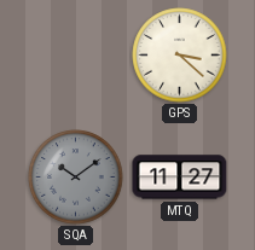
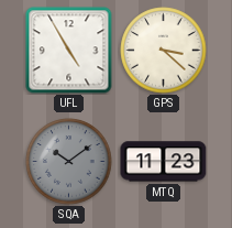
UFL: none -> 4:55
MTQ: 11:27 -> 11:23
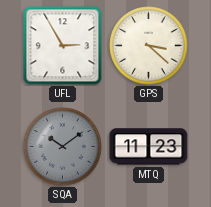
UFL: 4:55 -> 2:55
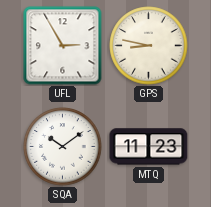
GPS: 3:22 -> 8:47
SQA dial: grey -> white
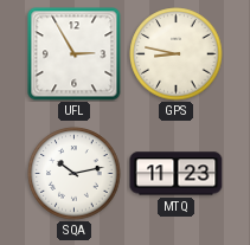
SQA: 10:09 -> 10:13
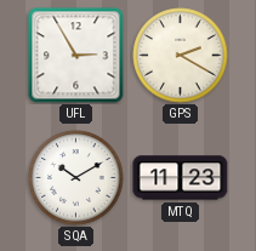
GPS: 8:47 -> 2:20
SQA: 10:13 -> 10:10
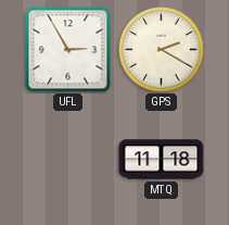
SQA: 10:10 -> none
MTQ: 11:23 -> 11:18
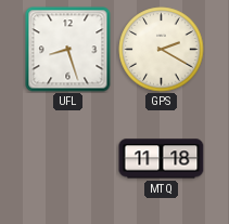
UFL: 2:55 -> 8:27
